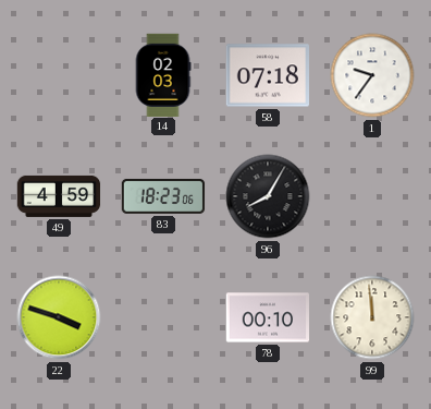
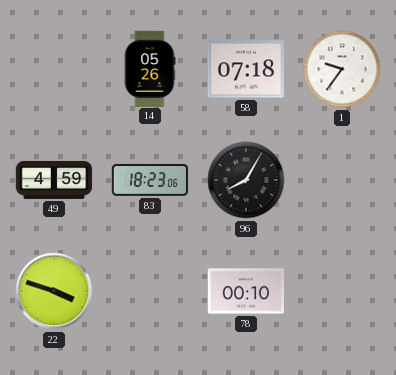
14: 02:03 -> 05:26
99: 11:59 -> none
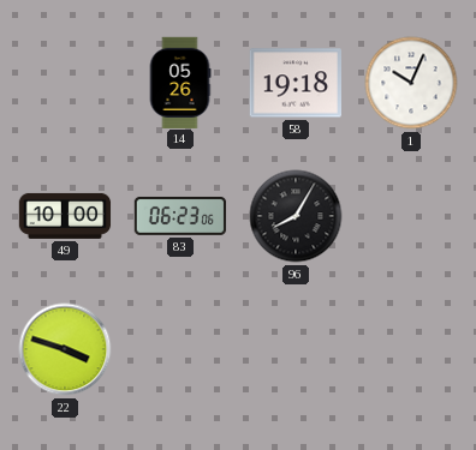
58: 07:18 -> 19:18
1: 9:36 -> 10:04
49: 4:59 -> 10:00
83: 18:23 -> 06:23
78: 00:10 -> none
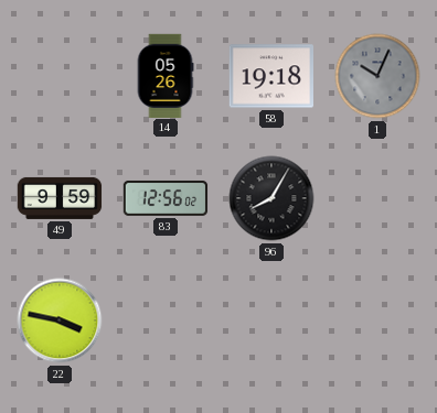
1 dial: white -> grey
49: 10:00 -> 9:59
83: 06:23 -> 12:56
22: 3:48 -> 3:47
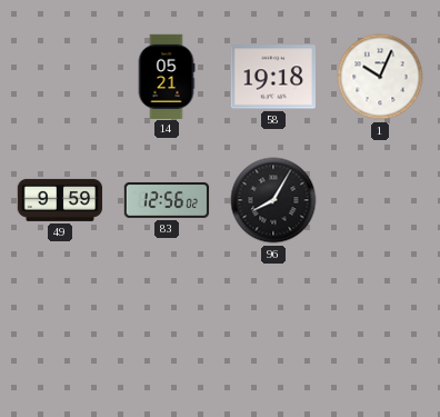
14: 05:26 -> 05:21
1 dial: grey -> white
22: 3:47 -> none
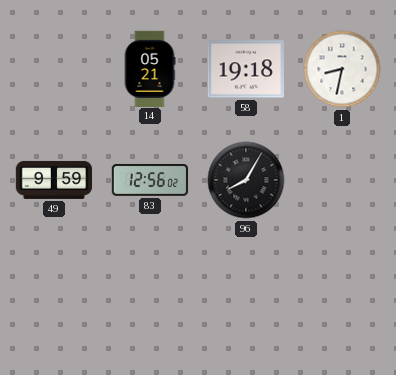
1: 10:04 -> 8:32
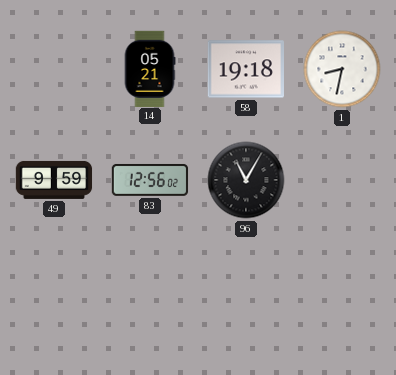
96: 8:05 -> 11:05
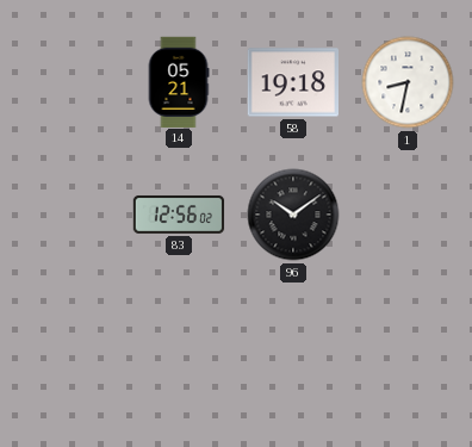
49: 9:59 -> none
96: 11:05 -> 10:09
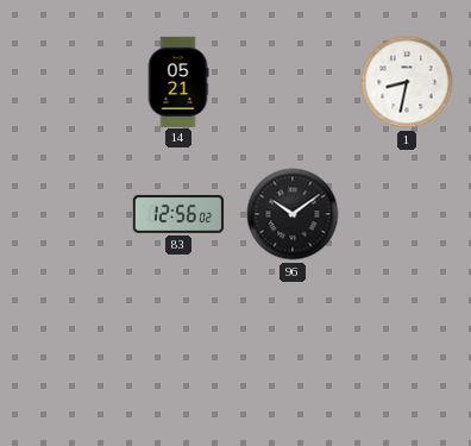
58: 19:18 -> none
